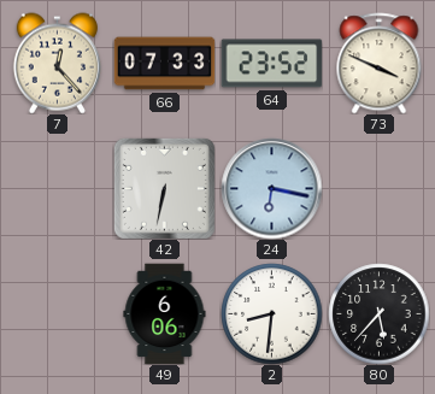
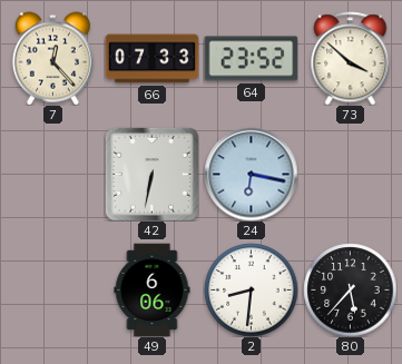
73: 3:49 -> 3:52
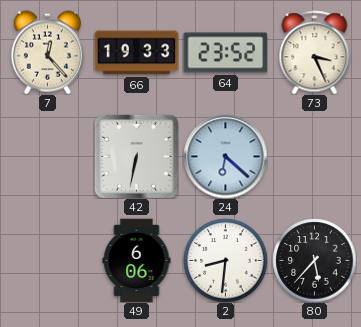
66: 07:33 -> 19:33
73: 3:52 -> 3:26
24: 6:17 -> 6:22
